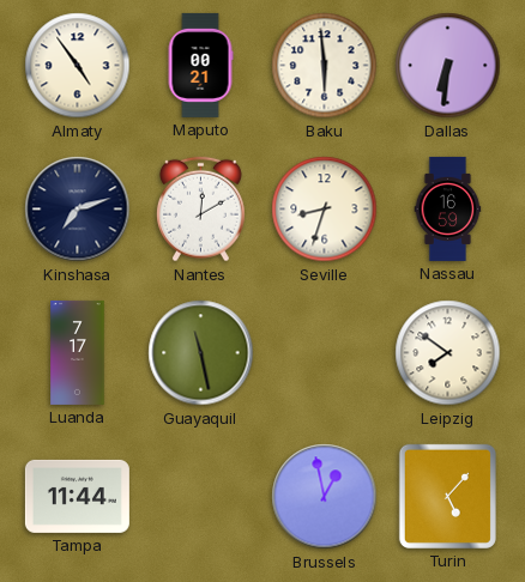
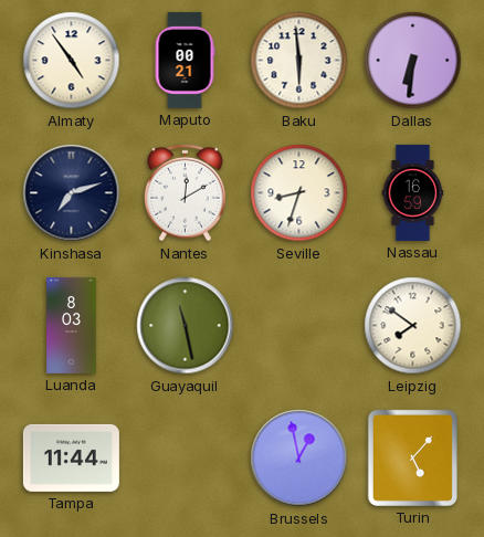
Luanda: 7:17 -> 8:03
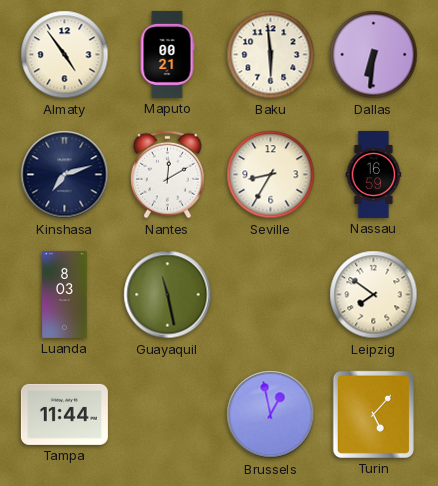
Seville: 8:33 -> 8:35
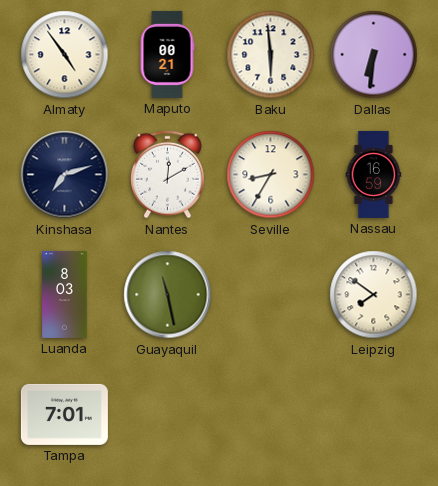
Tampa: 11:44 -> 7:01
Brussels: 12:58 -> none
Turin: 5:07 -> none
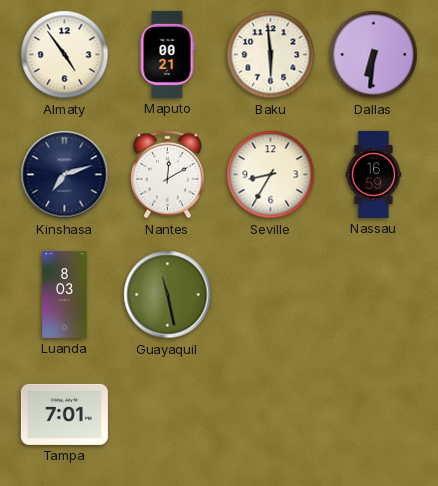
Leipzig: 7:51 -> none
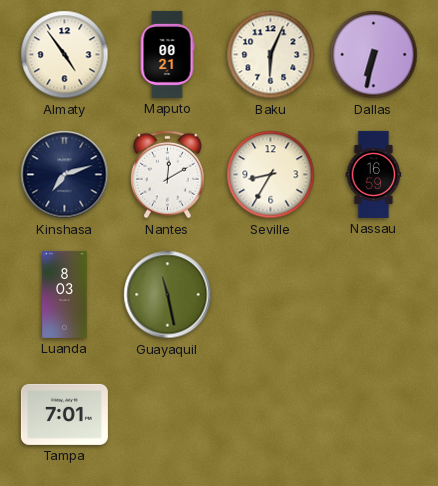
Baku: 5:59 -> 6:04
Dallas: 6:31 -> 6:32
